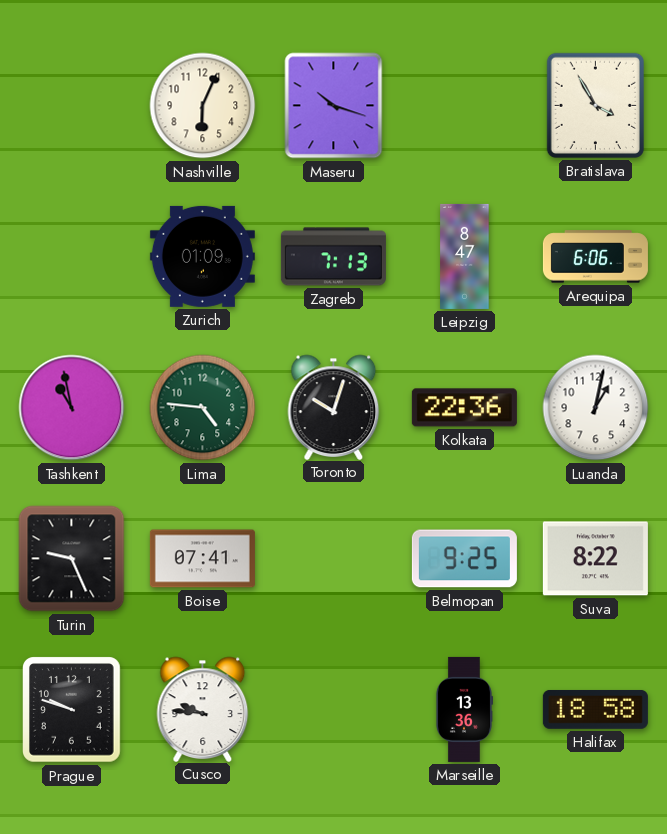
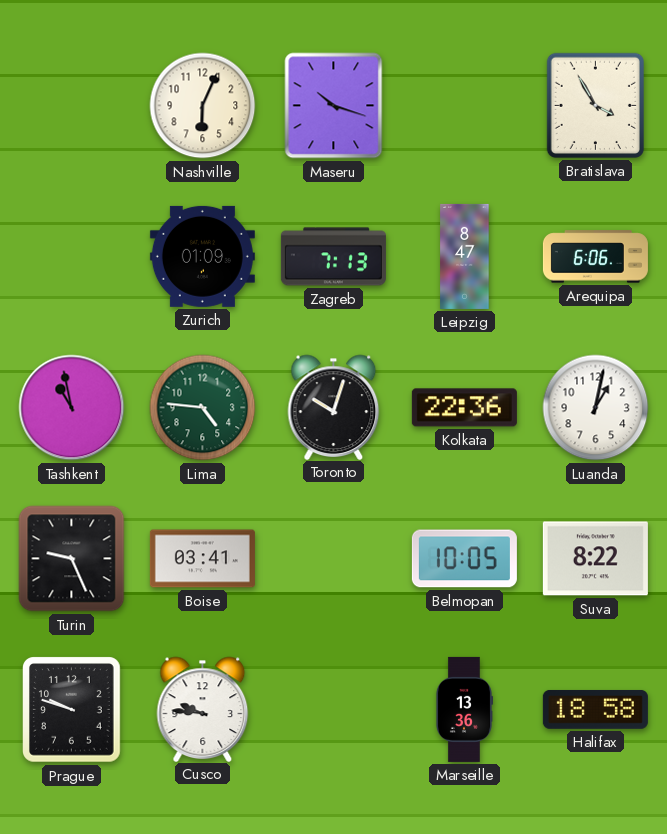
Boise: 07:41 -> 03:41
Belmopan: 9:25 -> 10:05
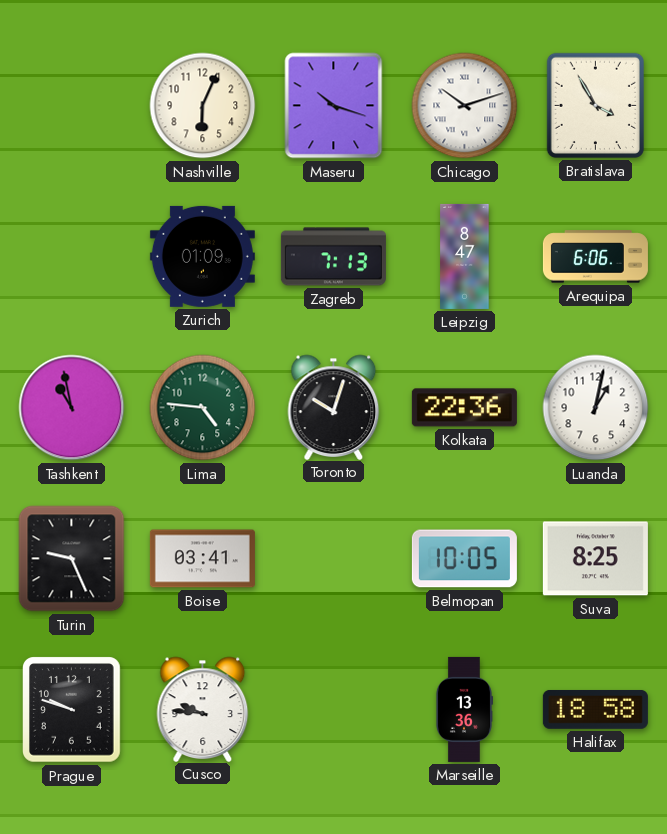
Chicago: none -> 10:12
Suva: 8:22 -> 8:25
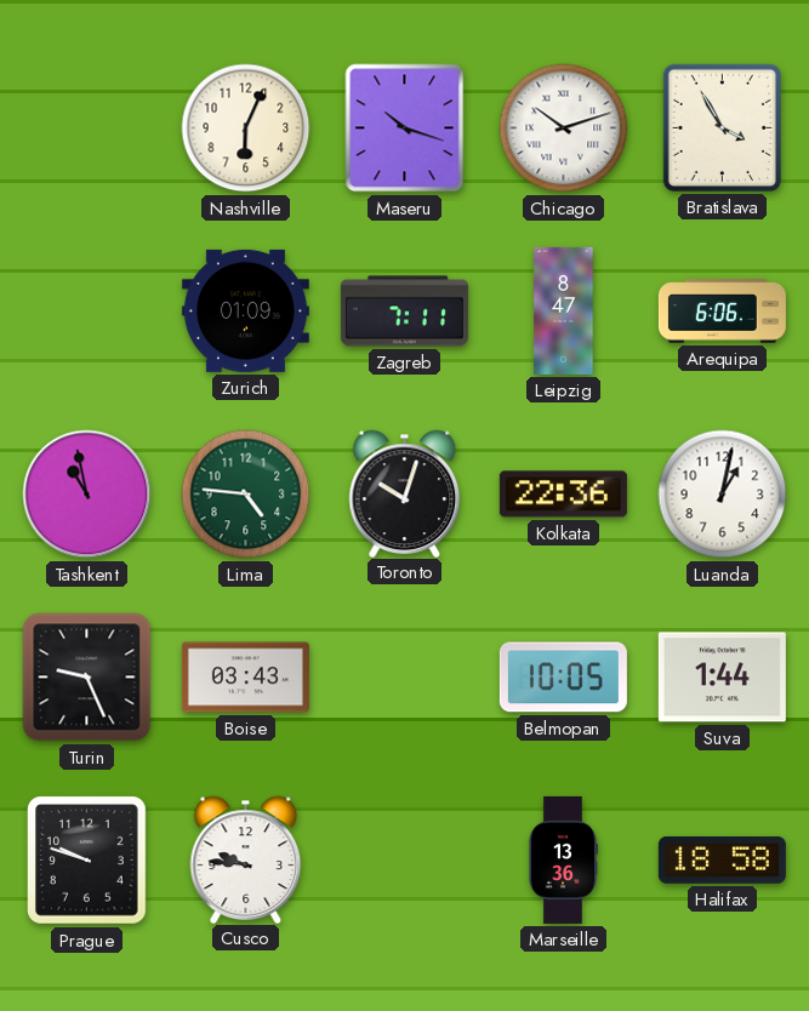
Zagreb: 7:13 -> 7:11
Boise: 03:41 -> 03:43
Suva: 8:25 -> 1:44
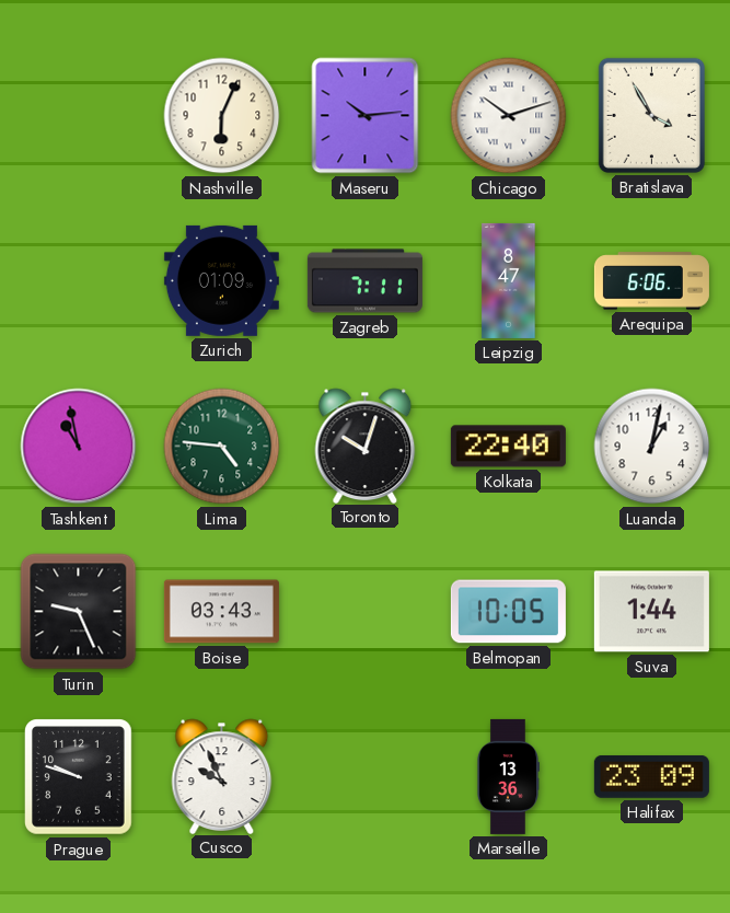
Maseru: 10:18 -> 10:14
Kolkata: 22:36 -> 22:40
Cusco: 9:46 -> 9:56
Halifax: 18:58 -> 23:09
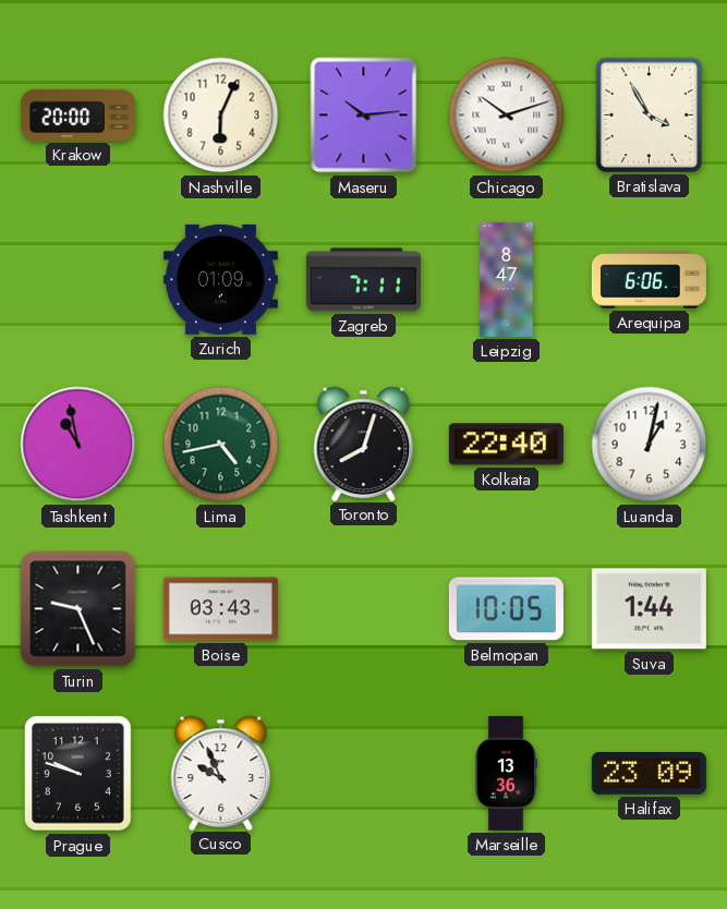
Krakow: none -> 20:00
Lima: 4:46 -> 4:43
Toronto: 10:03 -> 8:03
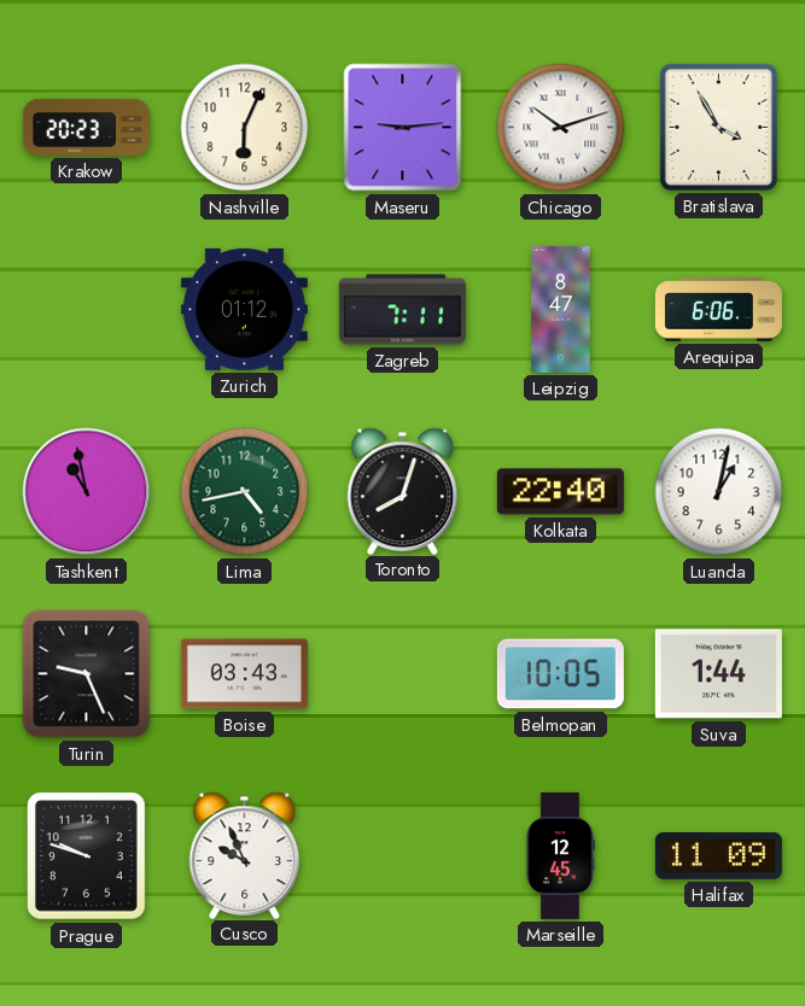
Krakow: 20:00 -> 20:23
Maseru: 10:14 -> 9:14
Zurich: 01:09 -> 01:12
Marseille: 13:36 -> 12:45
Halifax: 23:09 -> 11:09
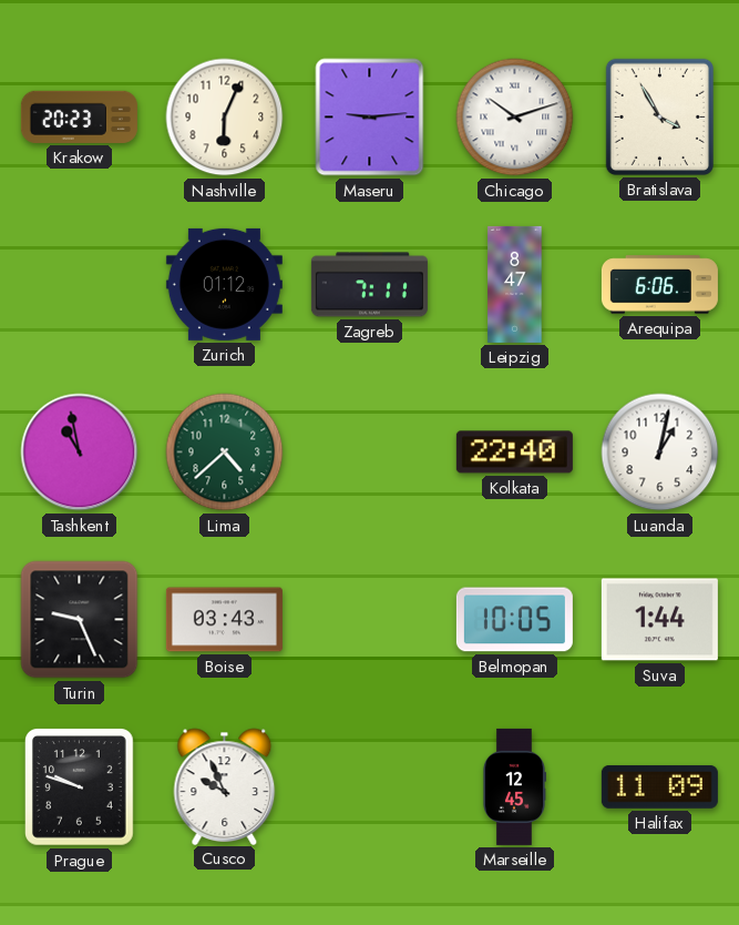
Lima: 4:43 -> 4:38
Toronto: 8:03 -> none
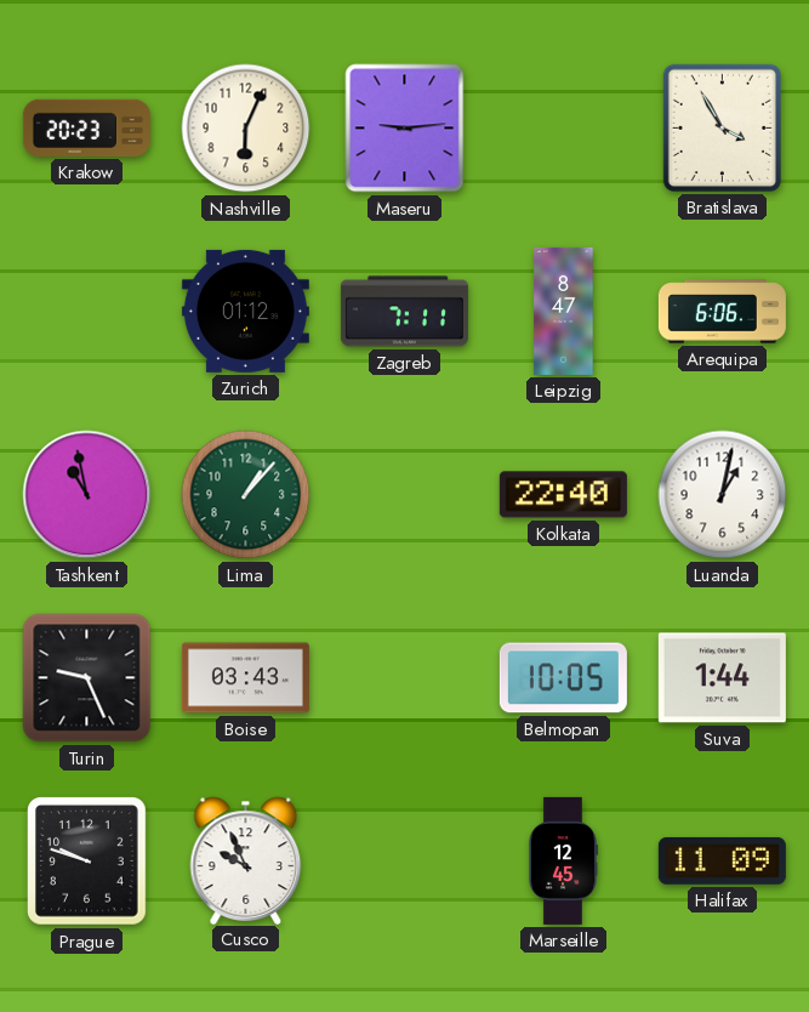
Chicago: 10:12 -> none
Lima: 4:38 -> 1:07
